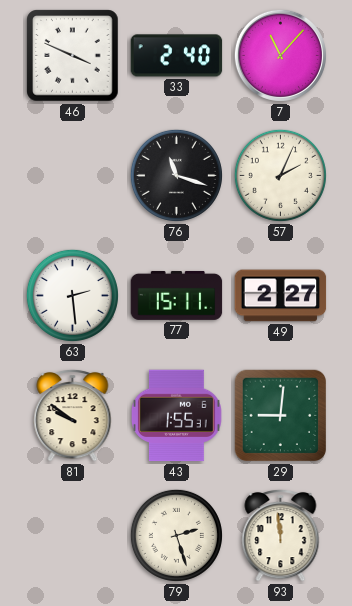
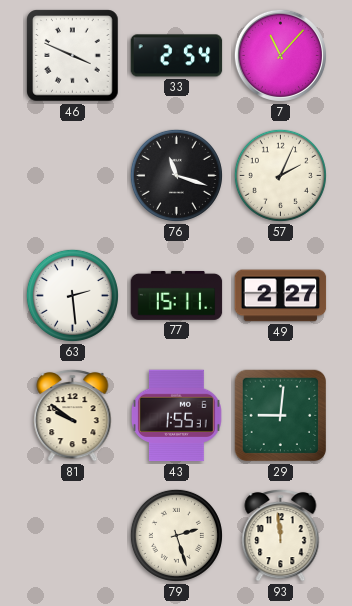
33: 2:40 -> 2:54
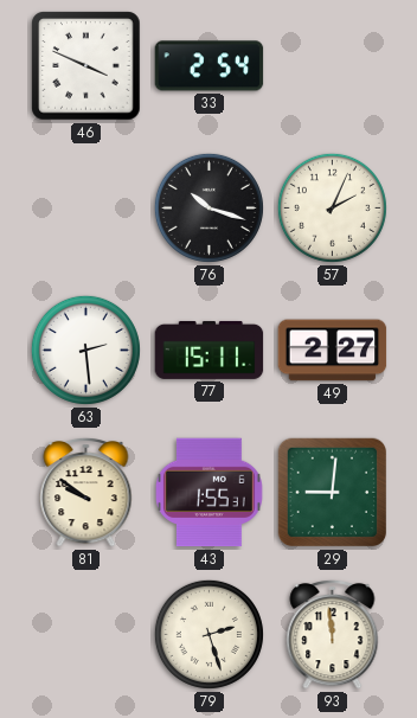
7: 11:07 -> none
76: 11:18 -> 10:18
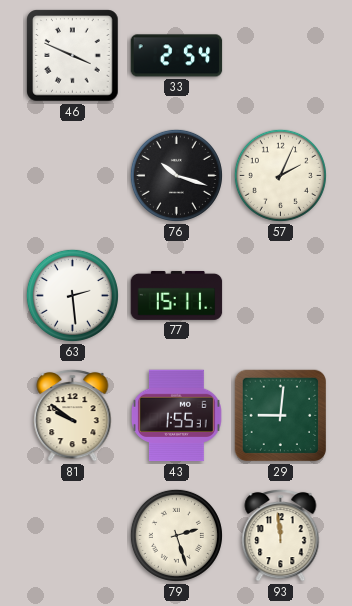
49: 2:27 -> none
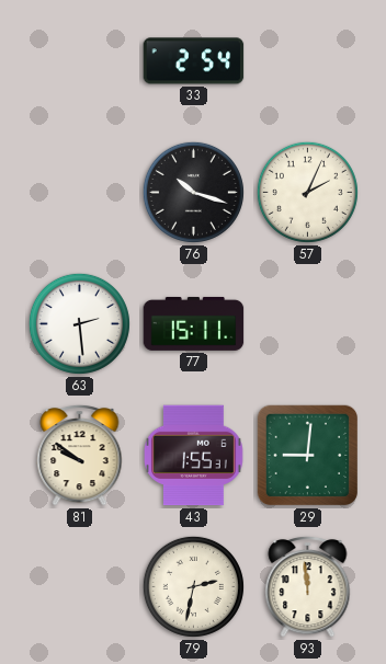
46: 3:49 -> none
79: 2:27 -> 2:32
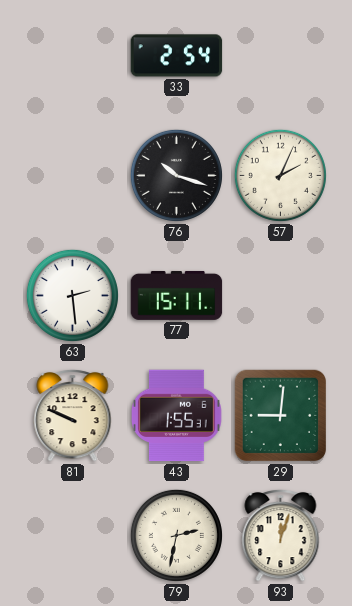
81: 9:51 -> 9:49
93: 11:59 -> 12:03
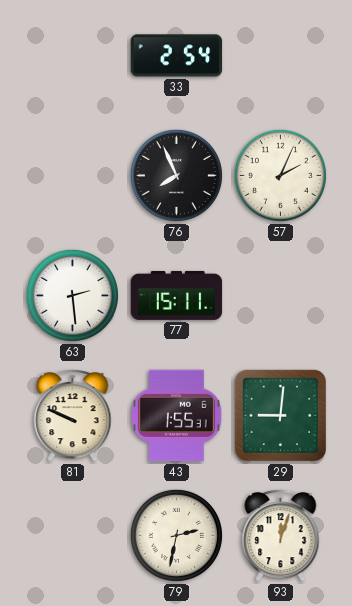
76: 10:18 -> 7:56
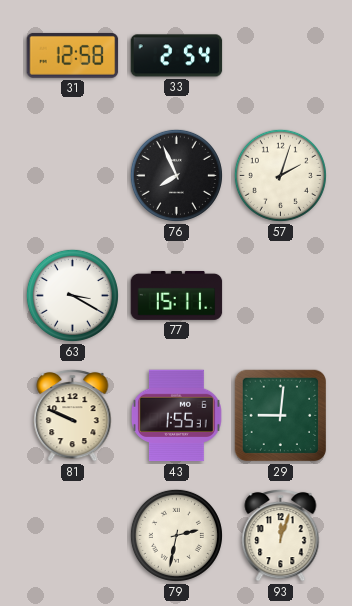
31: none -> 12:58
57: 2:04 -> 2:03
63: 2:29 -> 3:20
